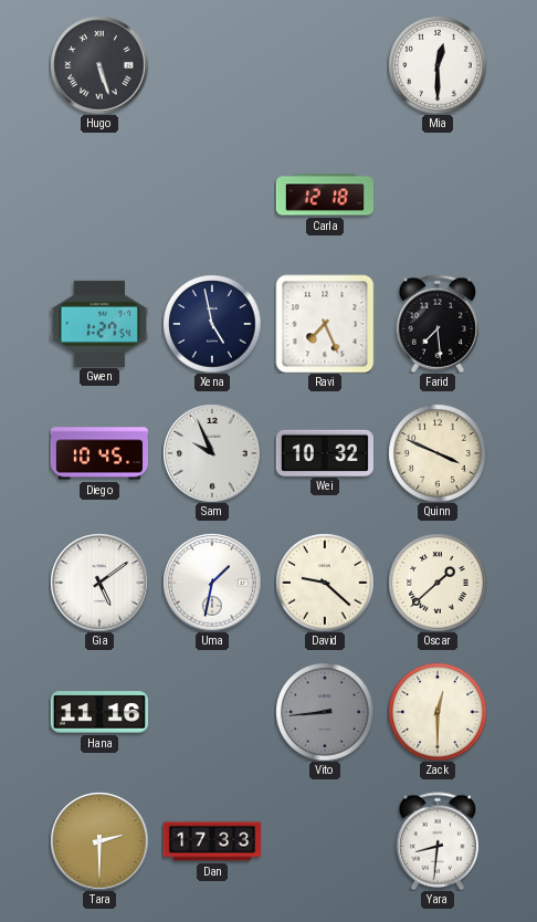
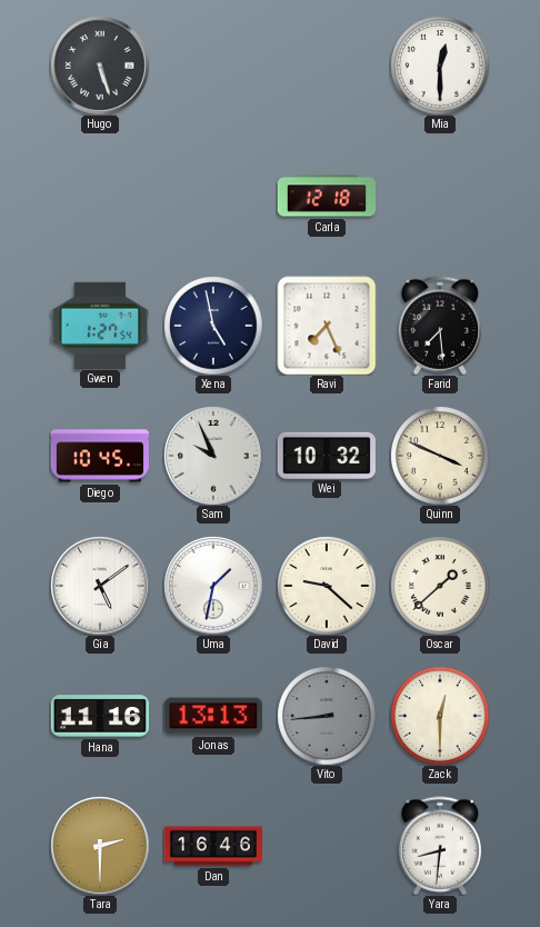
Jonas: none -> 13:13
Dan: 17:33 -> 16:46
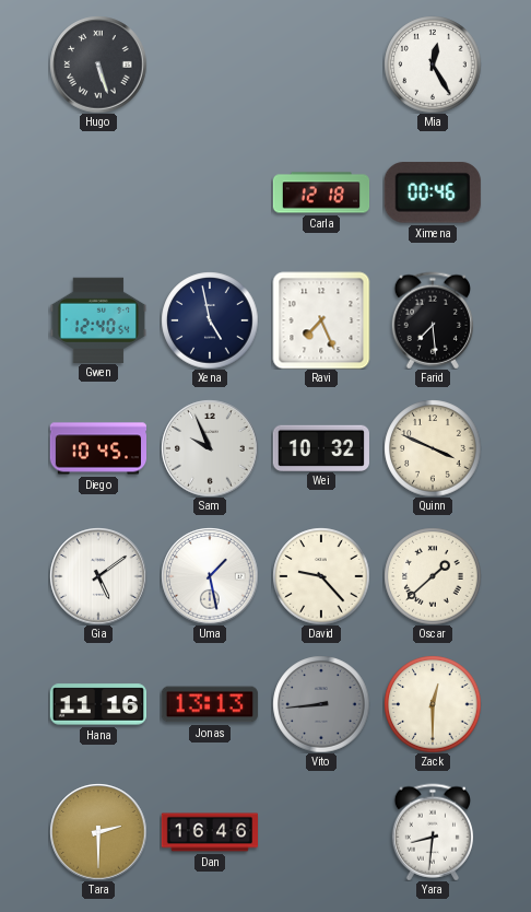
Mia: 12:30 -> 12:25
Ximena: none -> 00:46
Gwen: 1:27 -> 12:40
Uma: 1:32 -> 1:28
David: 9:22 -> 9:23
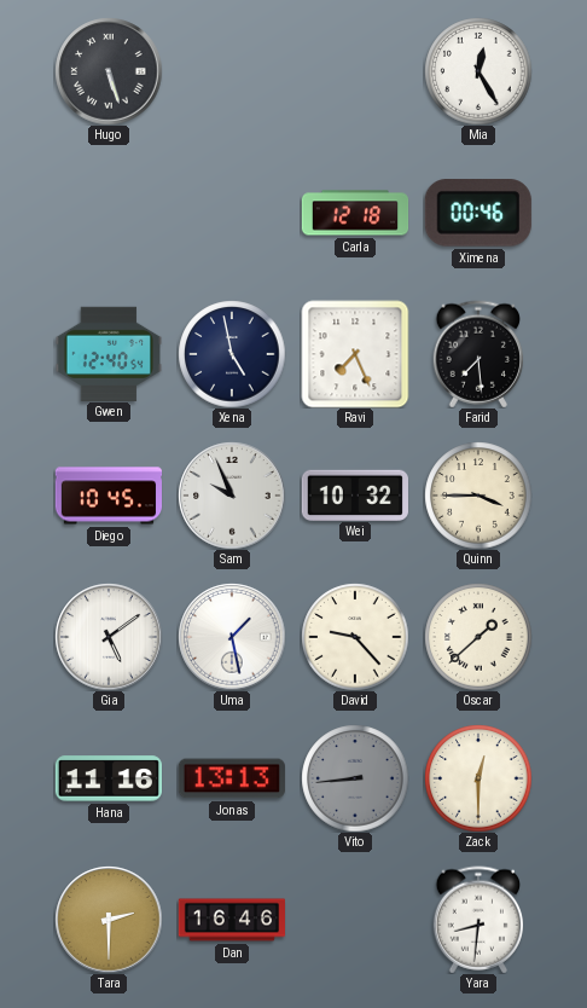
Quinn: 3:49 -> 3:45
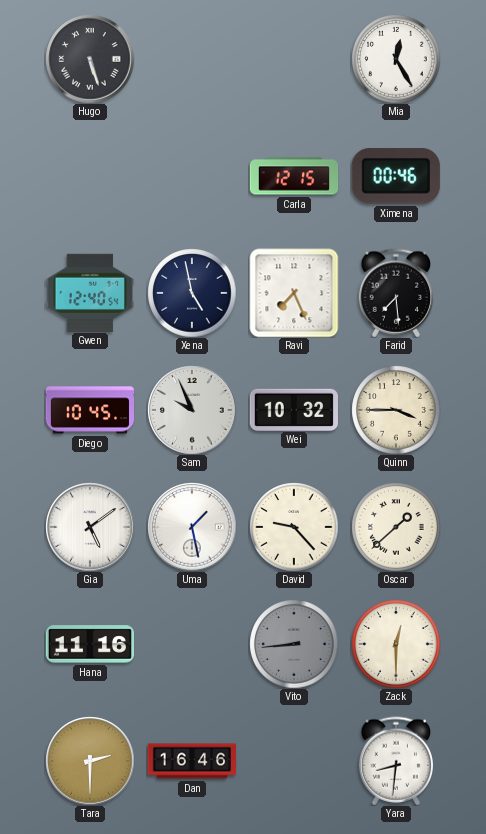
Carla: 12:18 -> 12:15
Jonas: 13:13 -> none
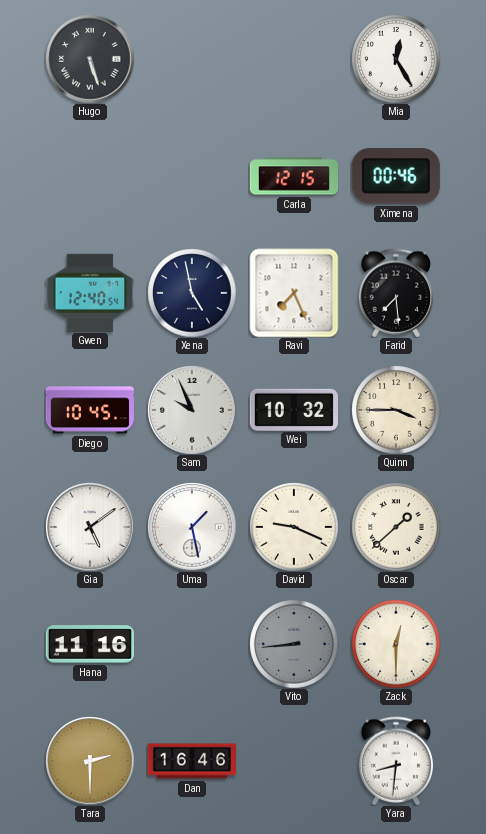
David: 9:23 -> 9:19
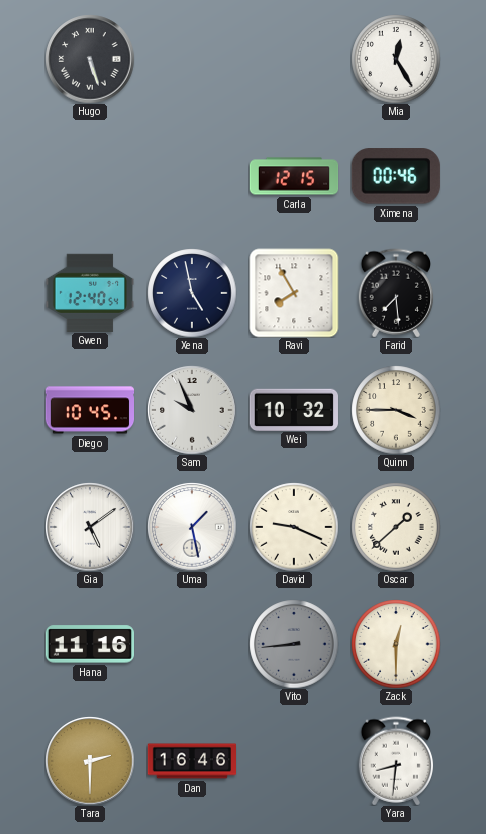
Ravi: 7:26 -> 7:55
